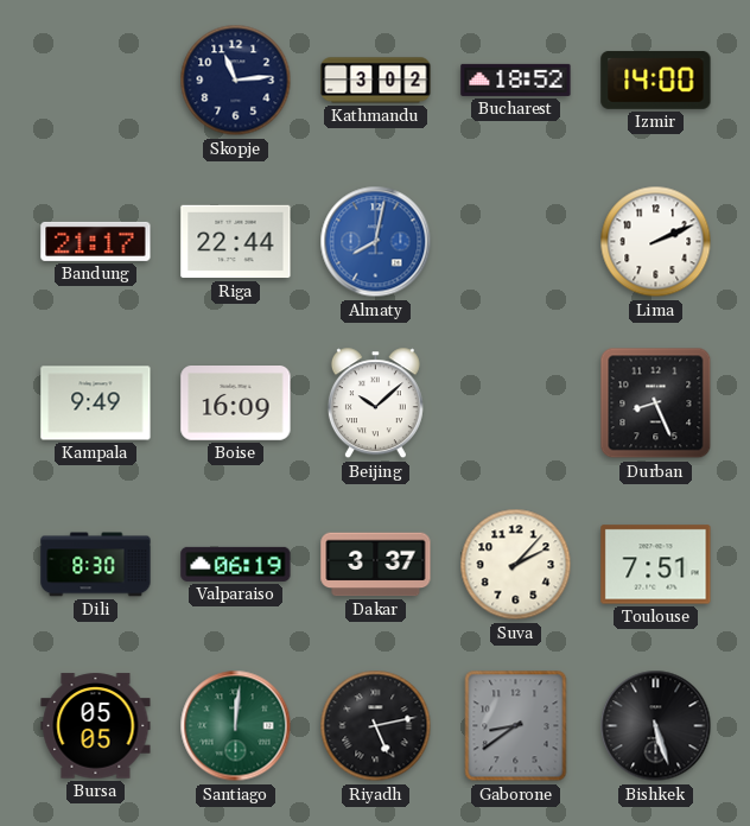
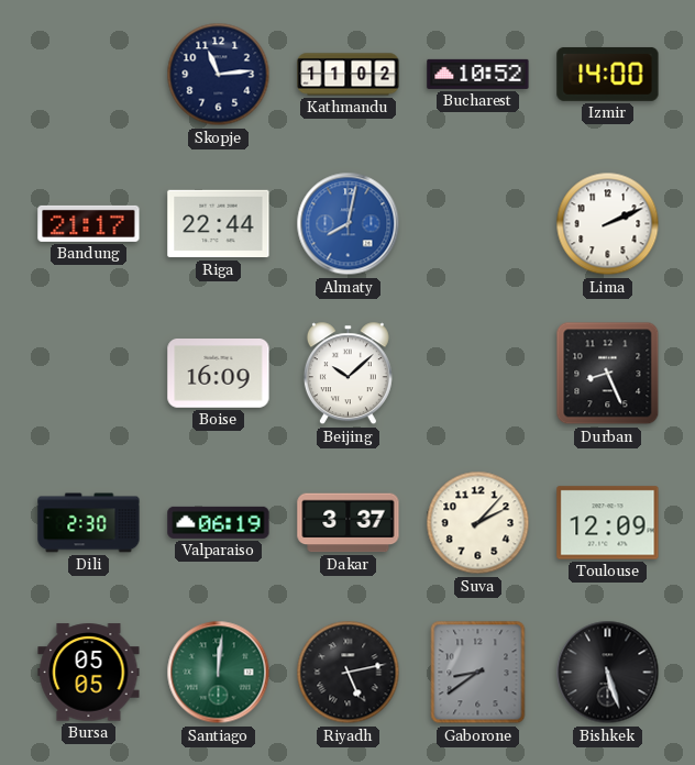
Kathmandu: 3:02 -> 11:02
Bucharest: 18:52 -> 10:52
Kampala: 9:49 -> none
Dili: 8:30 -> 2:30
Toulouse: 7:51 -> 12:09
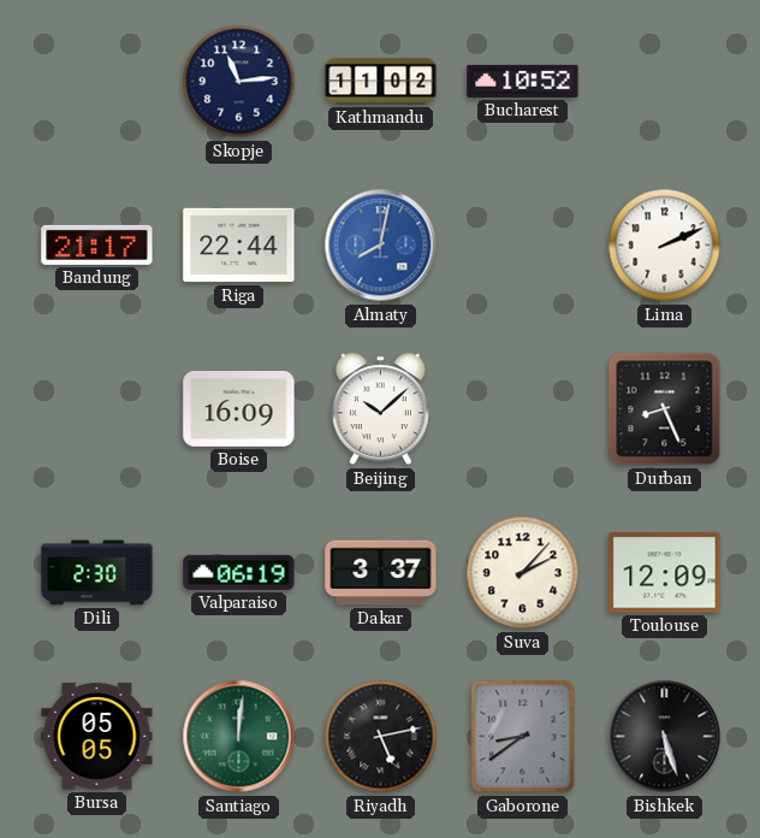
Izmir: 14:00 -> none
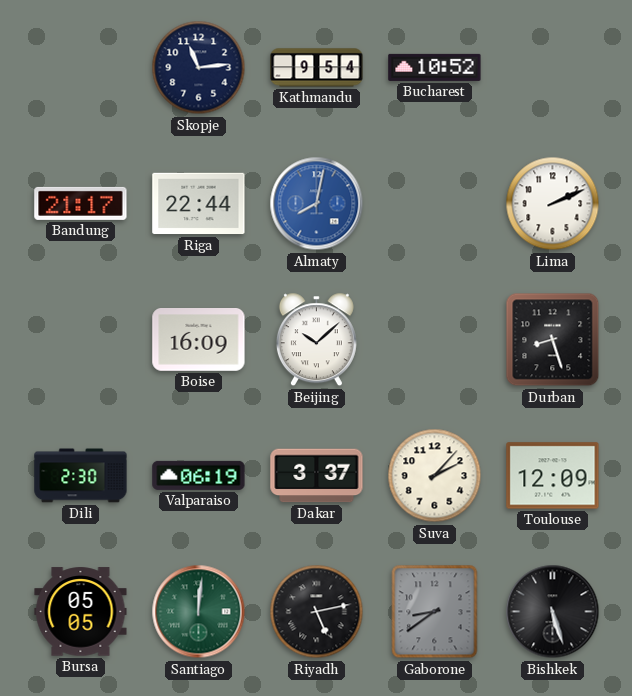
Kathmandu: 11:02 -> 9:54
Durban: 8:26 -> 8:27
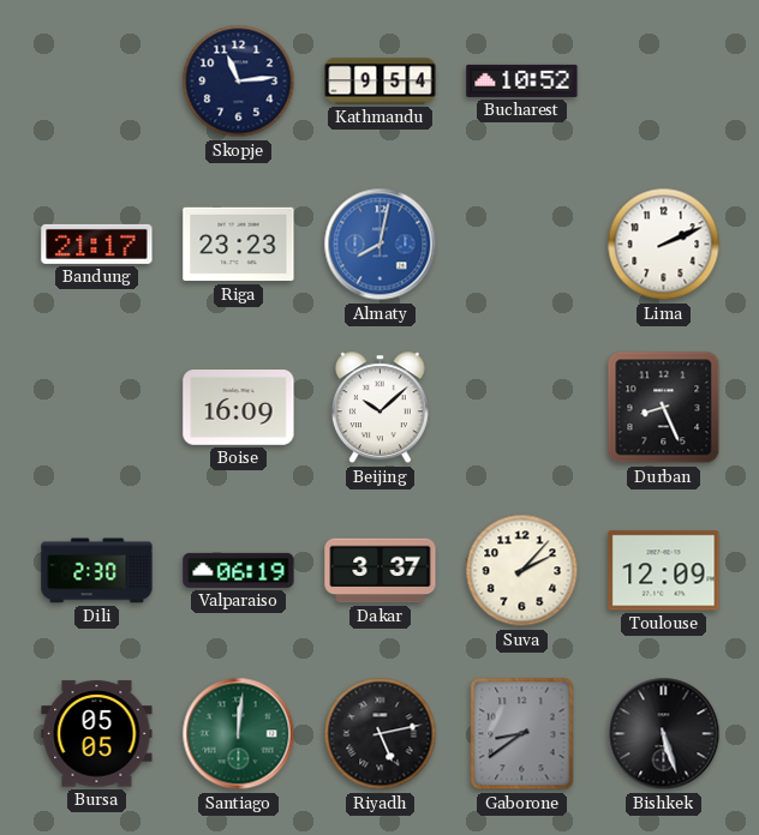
Riga: 22:44 -> 23:23
Durban: 8:27 -> 8:26
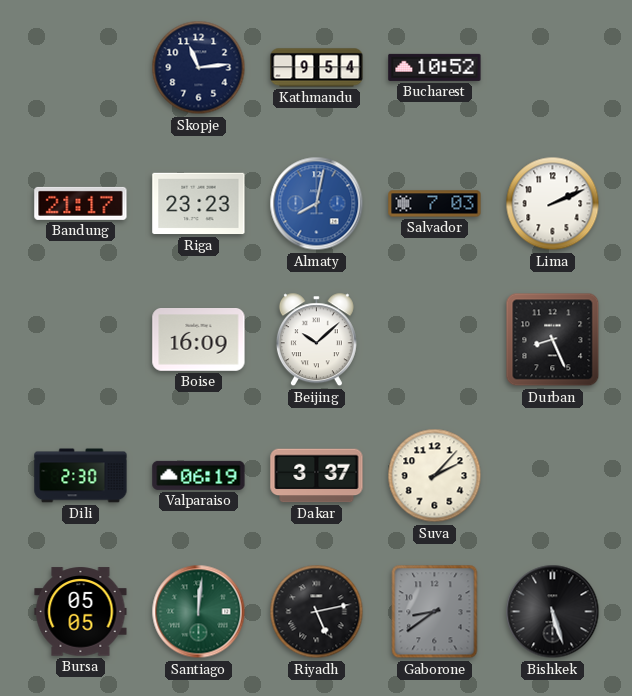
Salvador: none -> 7:03
Toulouse: 12:09 -> none
